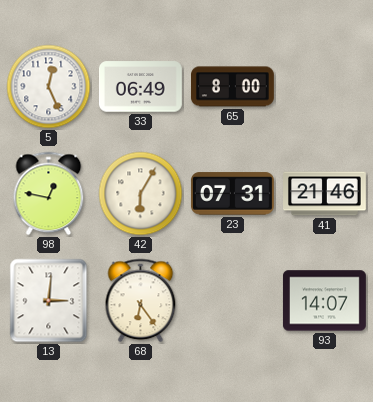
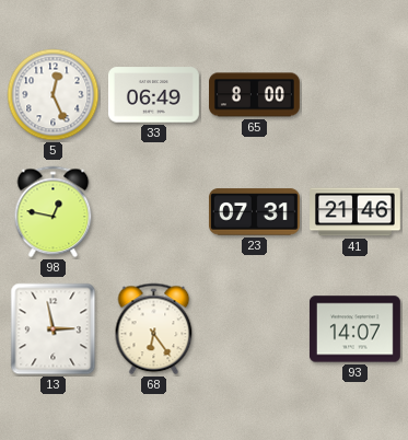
42: 6:05 -> none
13: 3:01 -> 2:58
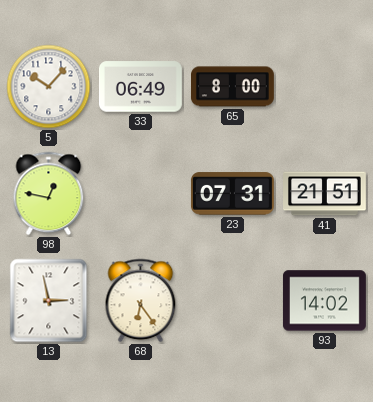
5: 12:26 -> 10:07
41: 21:46 -> 21:51
93: 14:07 -> 14:02
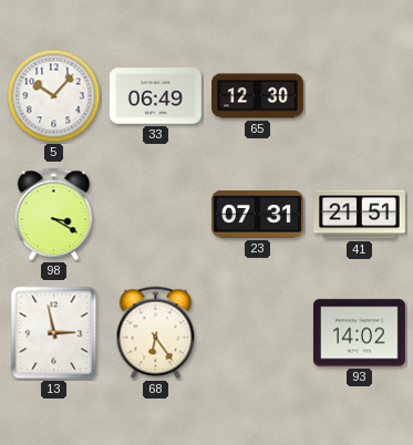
65: 8:00 -> 12:30
98: 12:47 -> 3:20
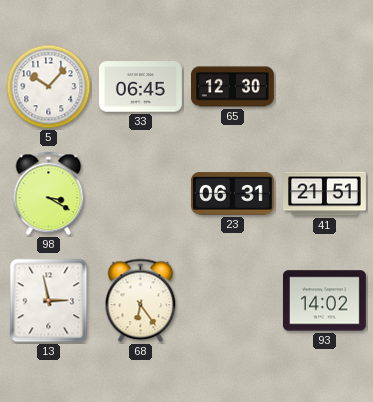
33: 06:49 -> 06:45
23: 07:31 -> 06:31
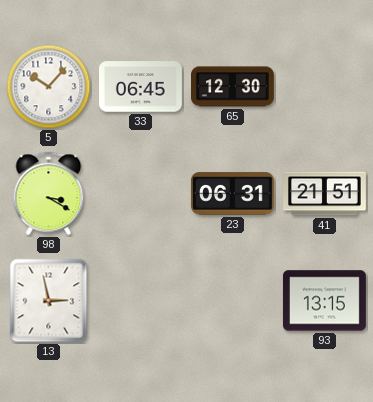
68: 6:24 -> none
93: 14:02 -> 13:15
